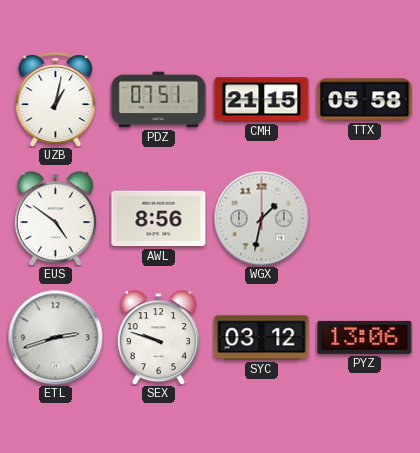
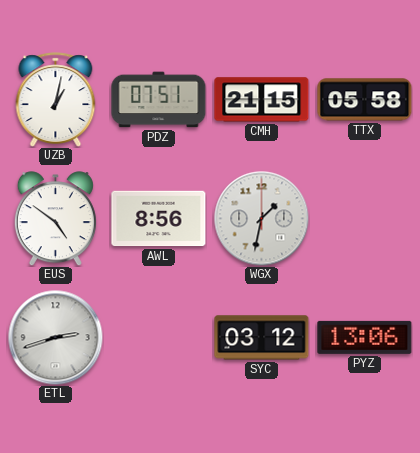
SEX: 9:48 -> none
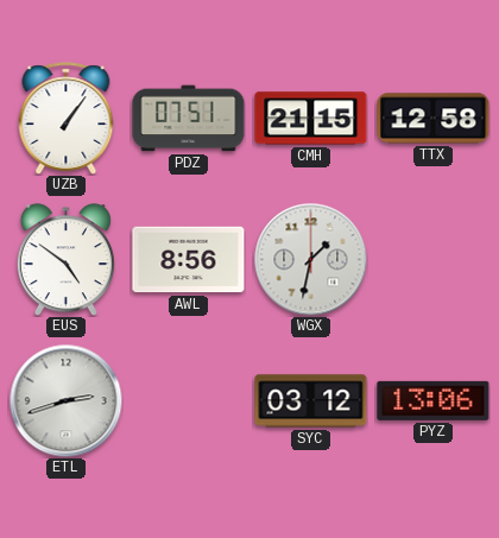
UZB: 1:02 -> 1:06
TTX: 05:58 -> 12:58
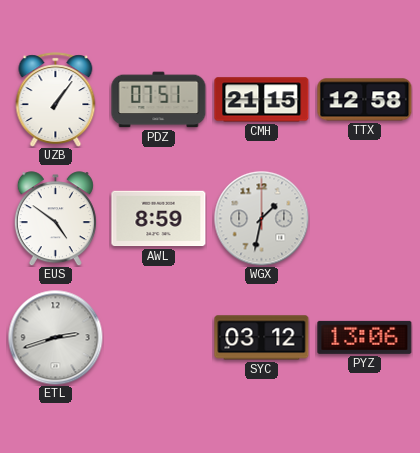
AWL: 8:56 -> 8:59
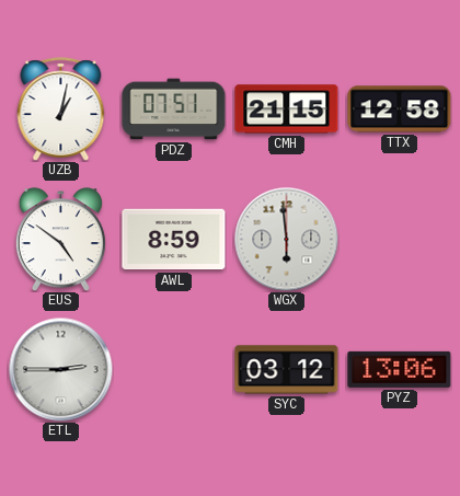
UZB: 1:06 -> 1:02
WGX: 1:32 -> 5:59
ETL: 2:42 -> 2:45
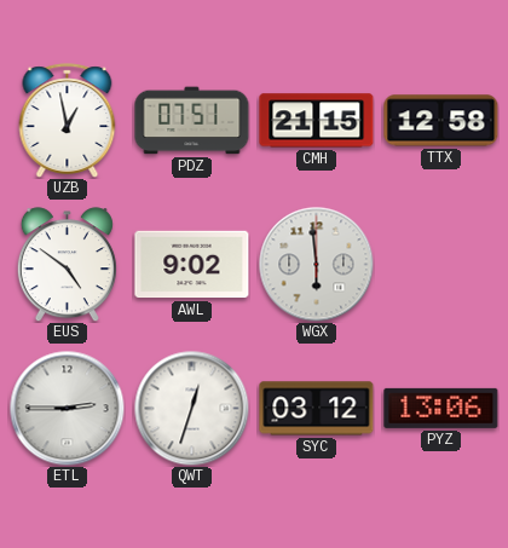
UZB: 1:02 -> 12:58
AWL: 8:59 -> 9:02
QWT: none -> 12:33
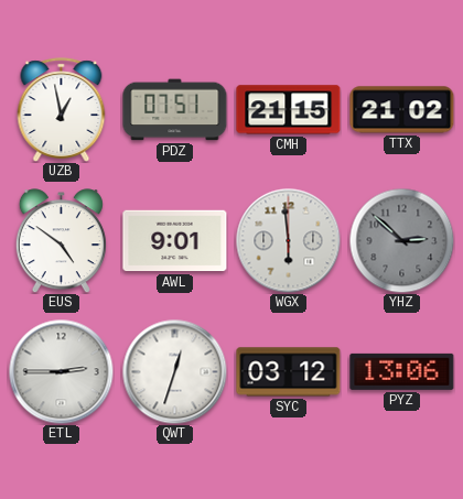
TTX: 12:58 -> 21:02
AWL: 9:02 -> 9:01
YHZ: none -> 2:52
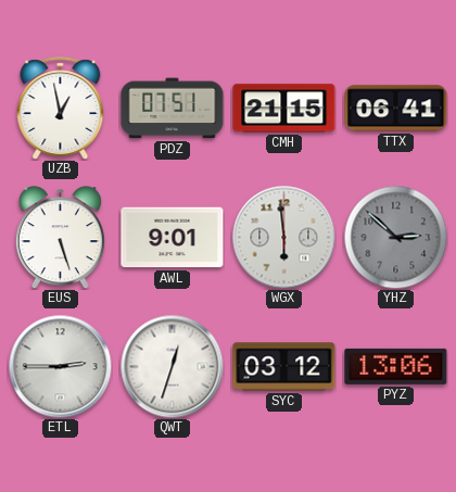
TTX: 21:02 -> 06:41
EUS: 4:51 -> 5:27
